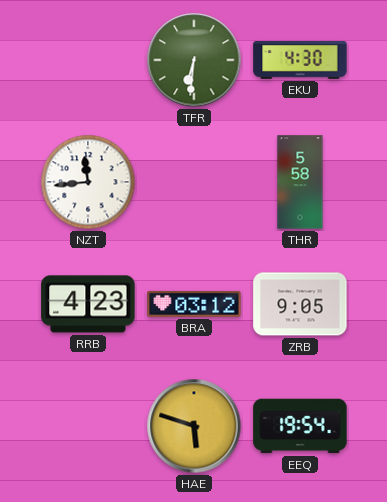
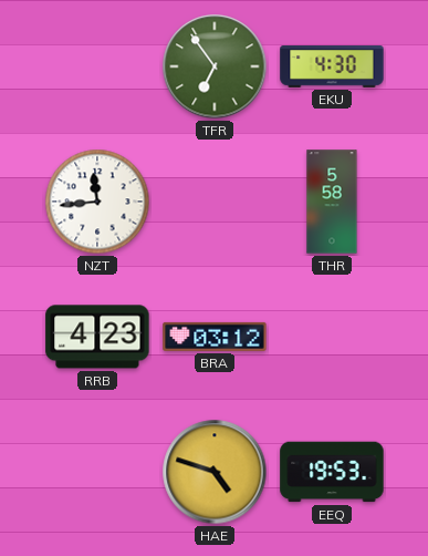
TFR: 6:31 -> 6:54
ZRB: 9:05 -> none
HAE: 5:48 -> 4:48
EEQ: 19:54 -> 19:53
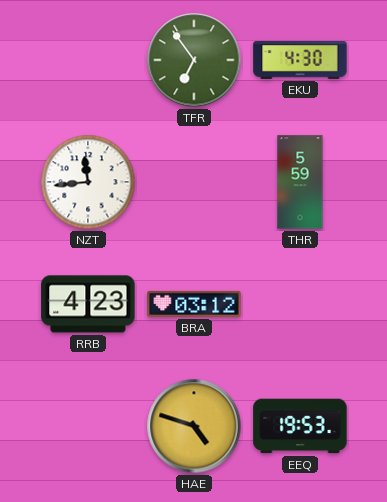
THR: 5:58 -> 5:59
